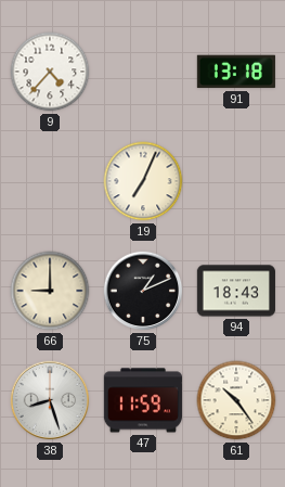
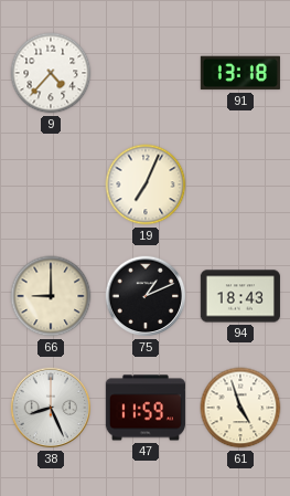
38: 8:27 -> 8:26
61: 10:24 -> 4:57
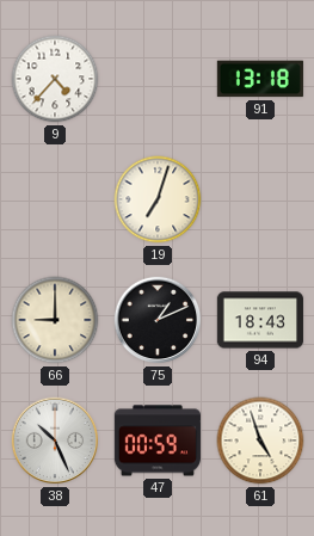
19: 7:04 -> 7:03
38: 8:26 -> 10:26
47: 11:59 -> 00:59
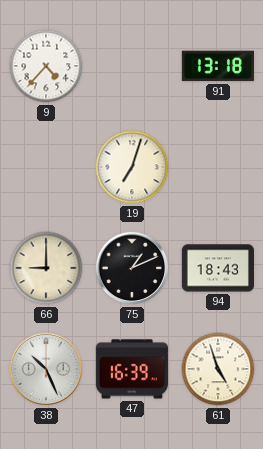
47: 00:59 -> 16:39
